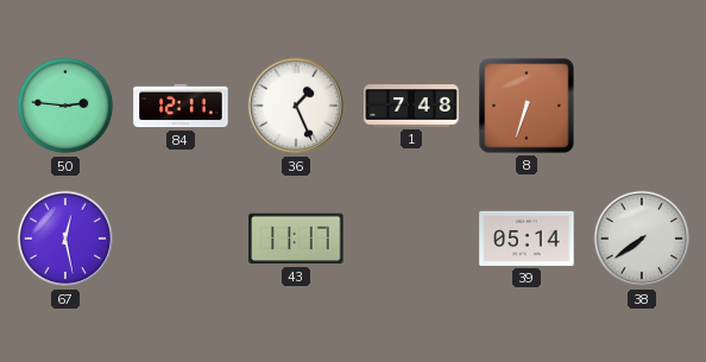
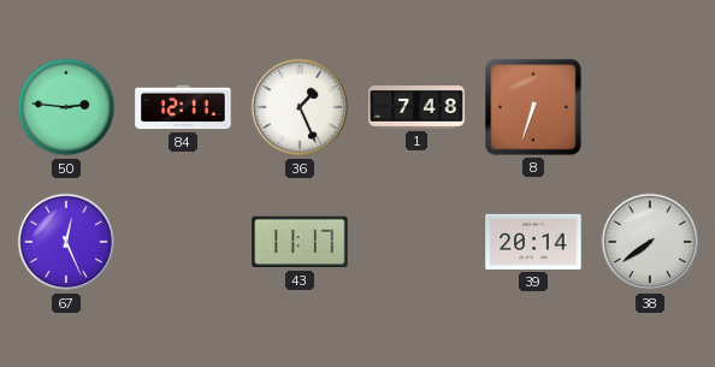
67: 12:28 -> 12:26
39: 05:14 -> 20:14
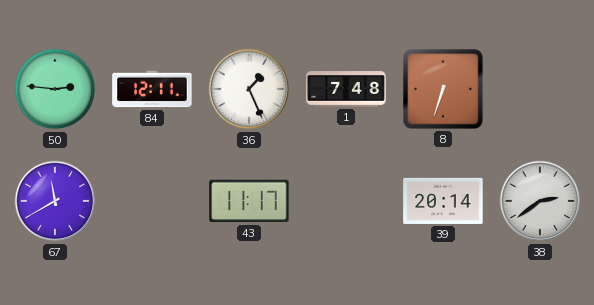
67: 12:26 -> 11:40
38: 7:39 -> 2:39
